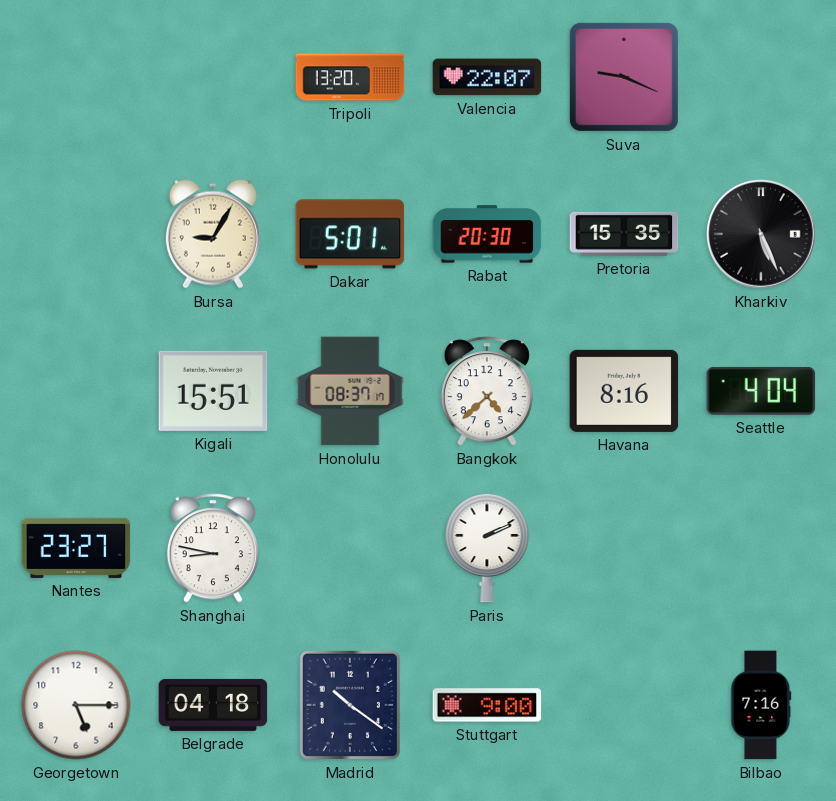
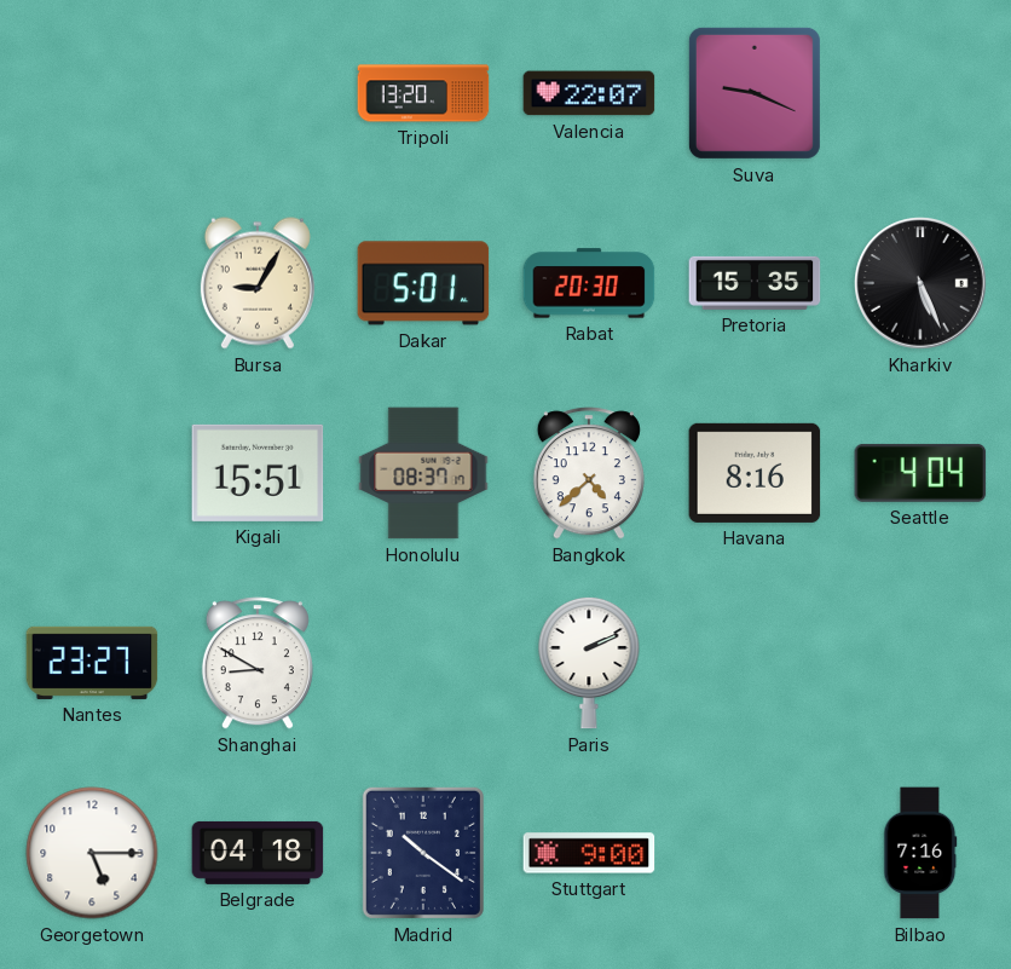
Shanghai: 8:47 -> 8:50
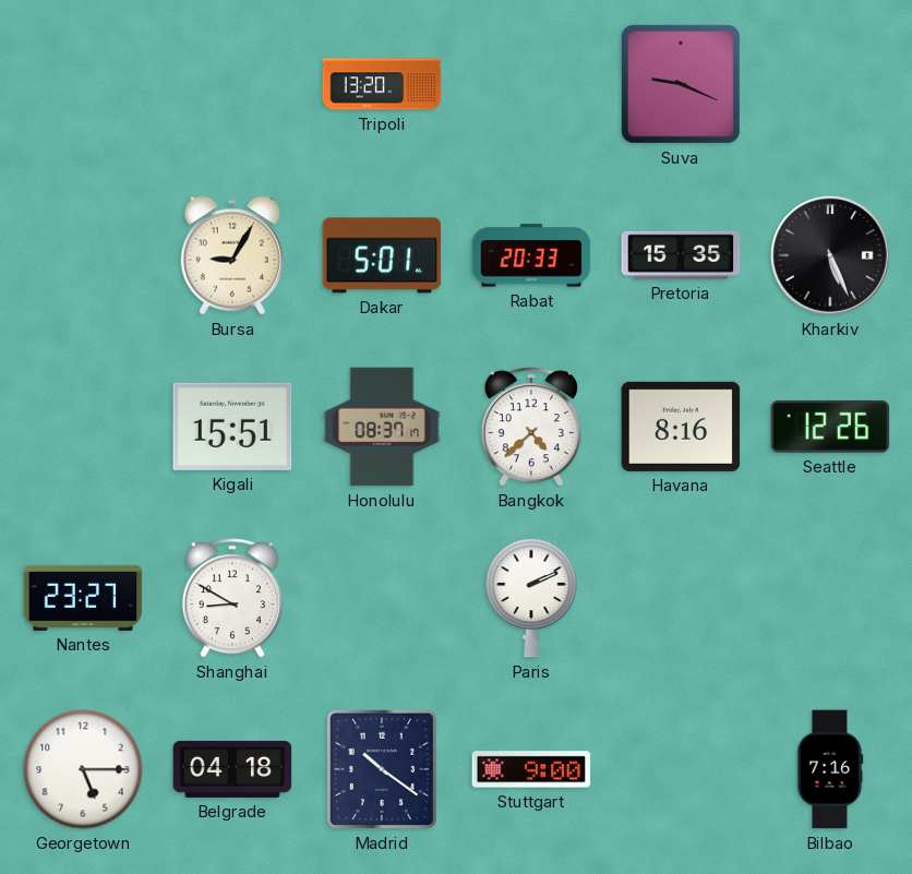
Valencia: 22:07 -> none
Rabat: 20:30 -> 20:33
Seattle: 4:04 -> 12:26
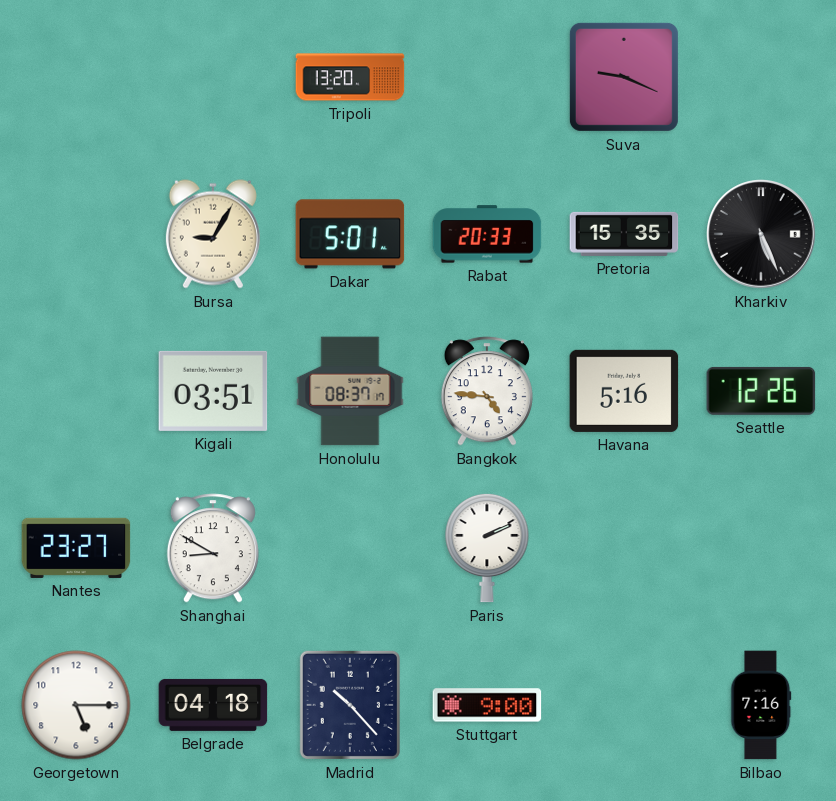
Kigali: 15:51 -> 03:51
Bangkok: 4:38 -> 4:46
Havana: 8:16 -> 5:16
Madrid: 10:21 -> 10:23
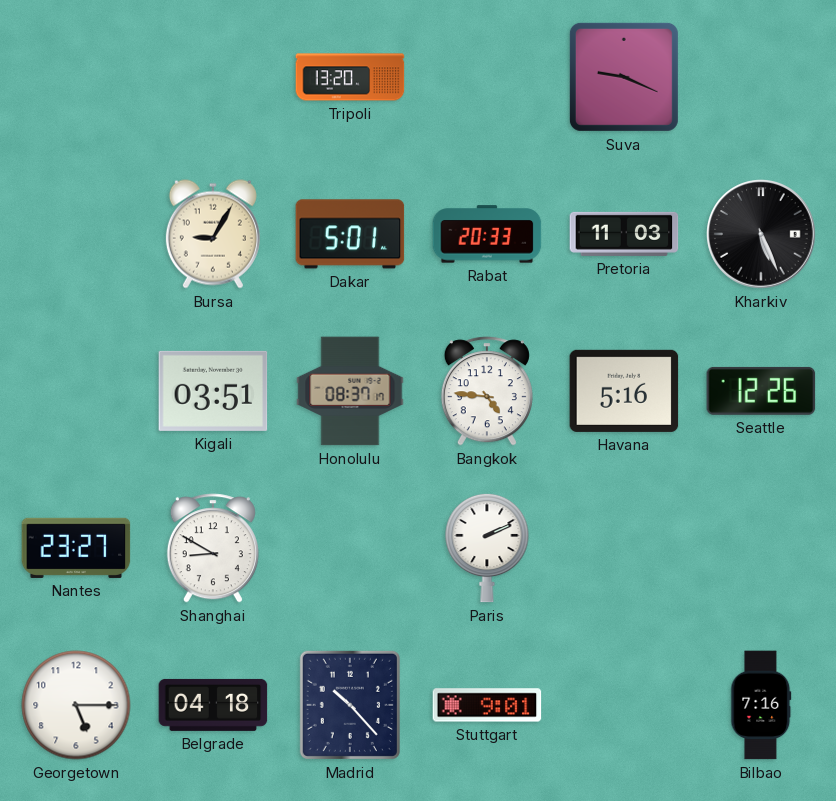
Pretoria: 15:35 -> 11:03
Stuttgart: 9:00 -> 9:01
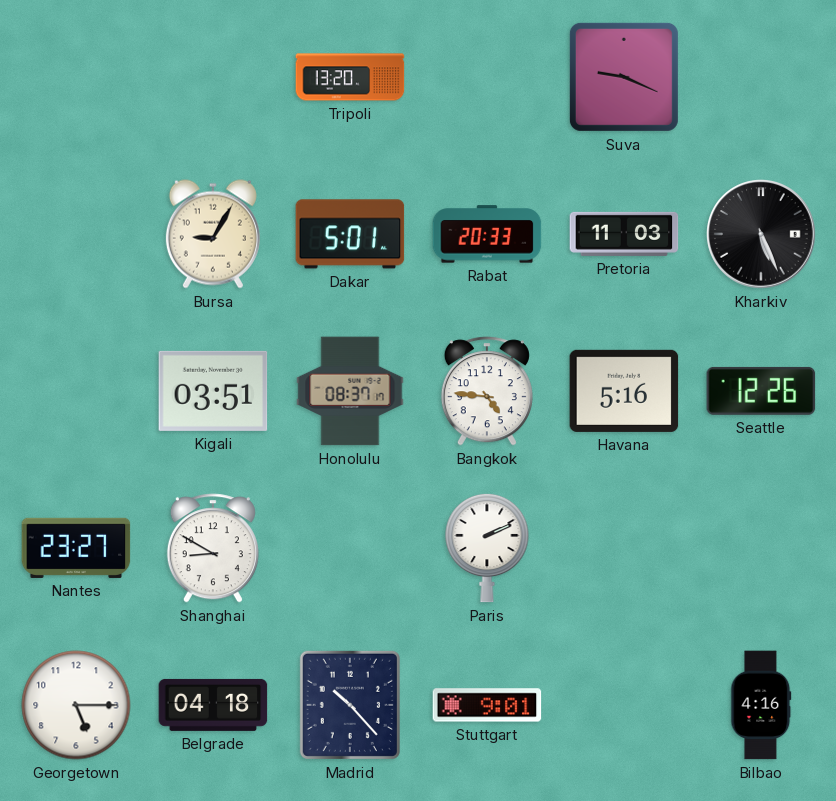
Bilbao: 7:16 -> 4:16
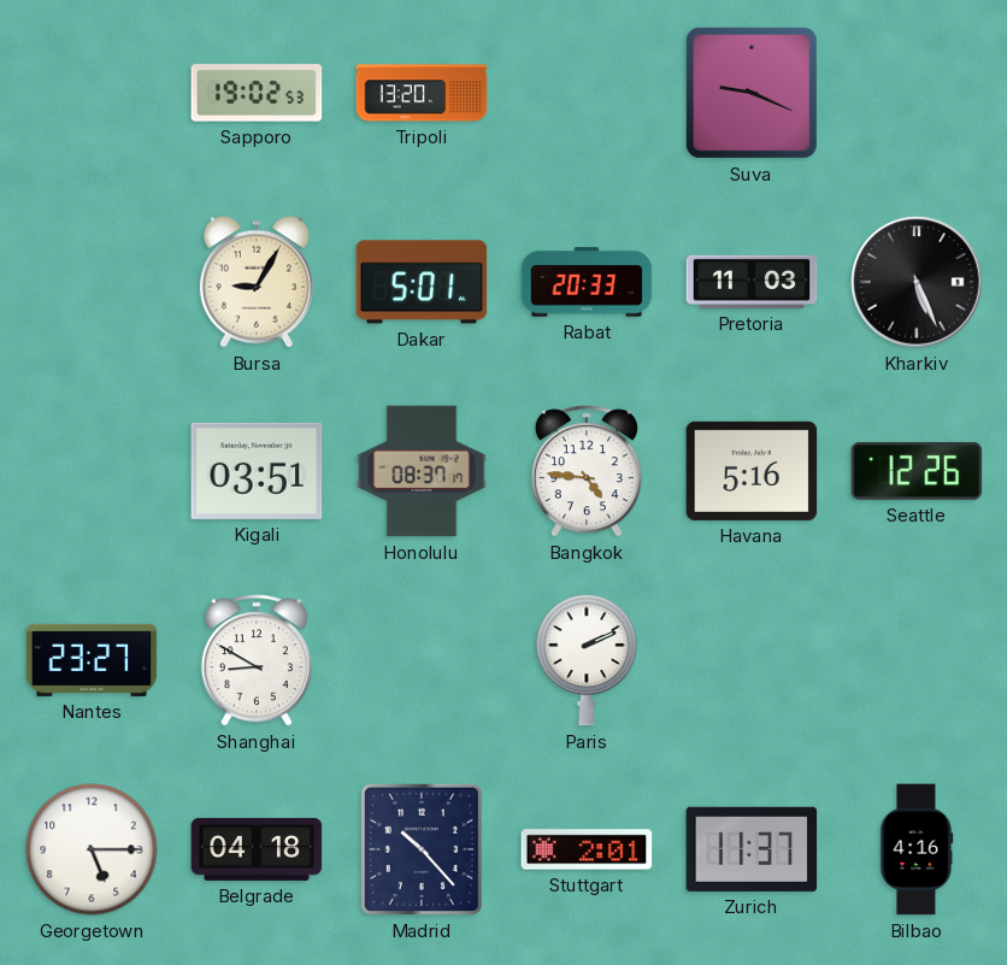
Sapporo: none -> 19:02
Stuttgart: 9:01 -> 2:01
Zurich: none -> 11:37
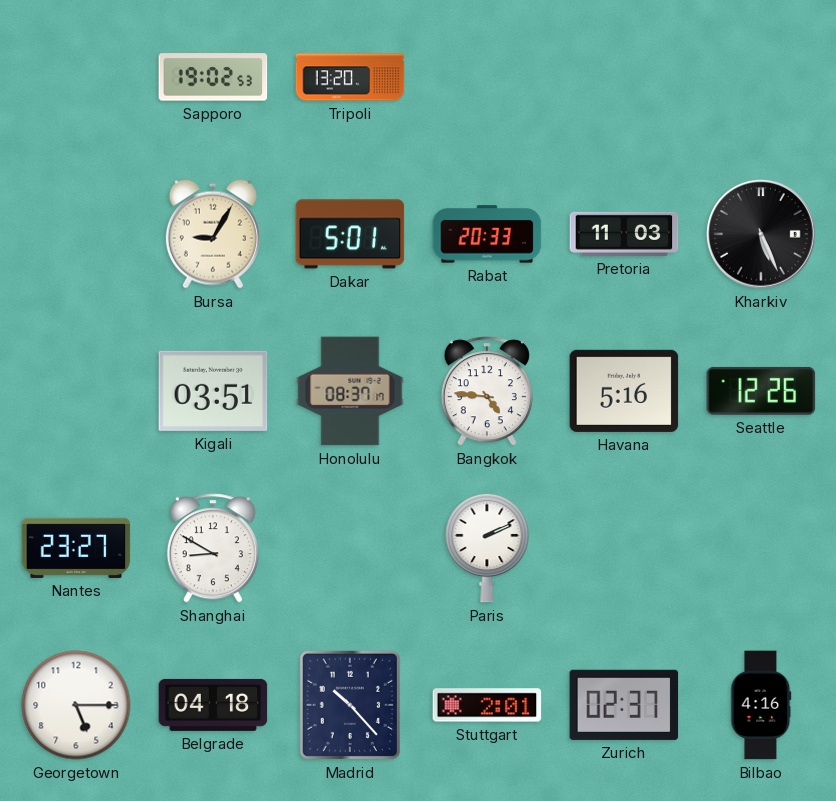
Suva: 9:19 -> none
Zurich: 11:37 -> 02:37
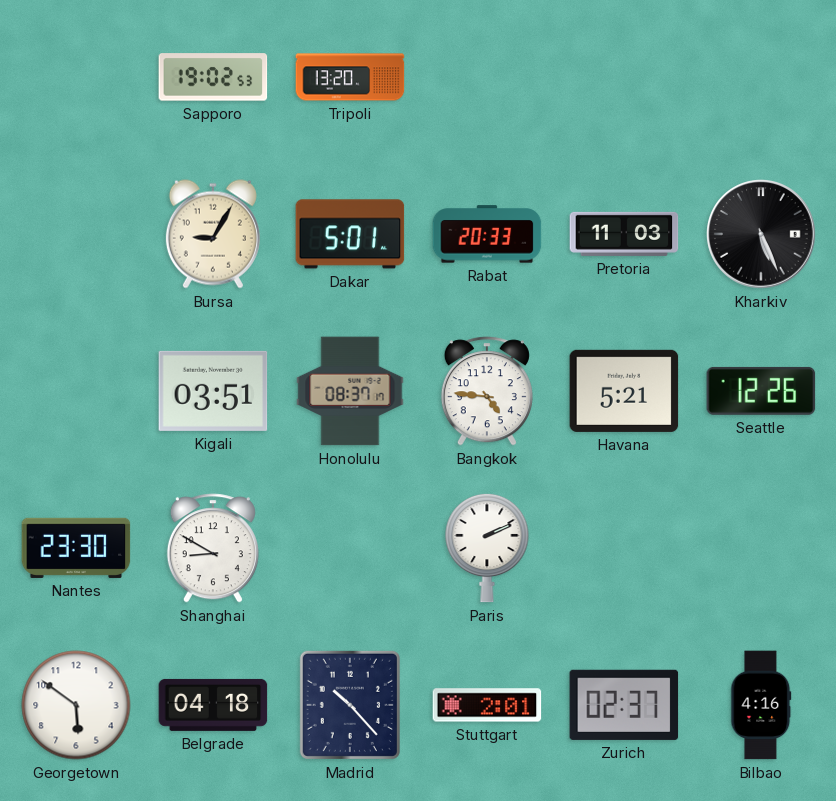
Havana: 5:16 -> 5:21
Nantes: 23:27 -> 23:30
Georgetown: 5:15 -> 5:51
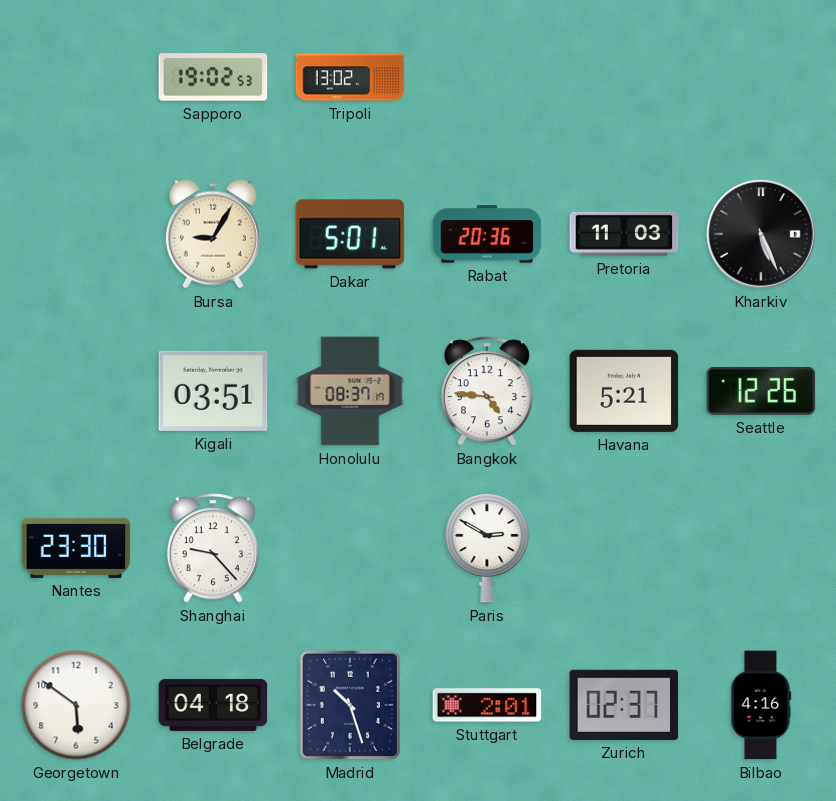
Tripoli: 13:20 -> 13:02
Rabat: 20:33 -> 20:36
Shanghai: 8:50 -> 9:23
Paris: 2:11 -> 2:50
Madrid: 10:23 -> 10:27
